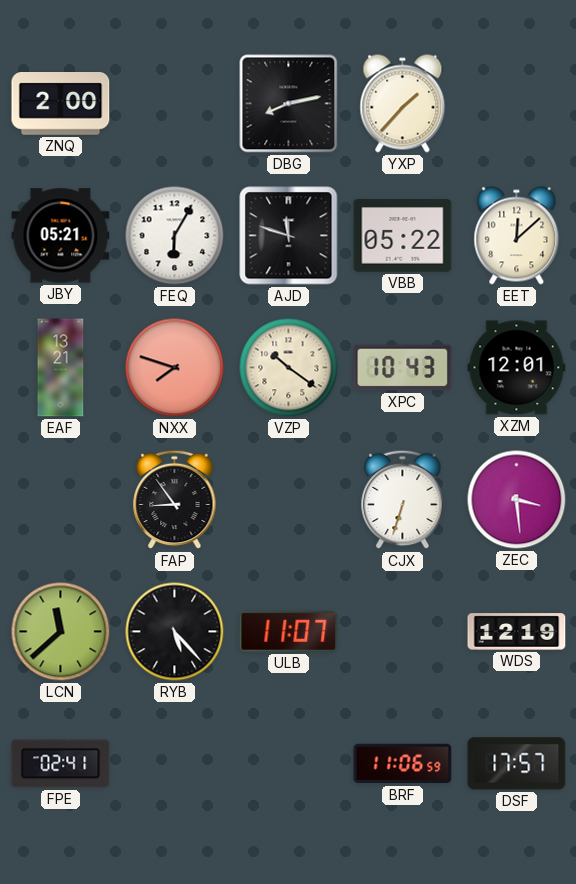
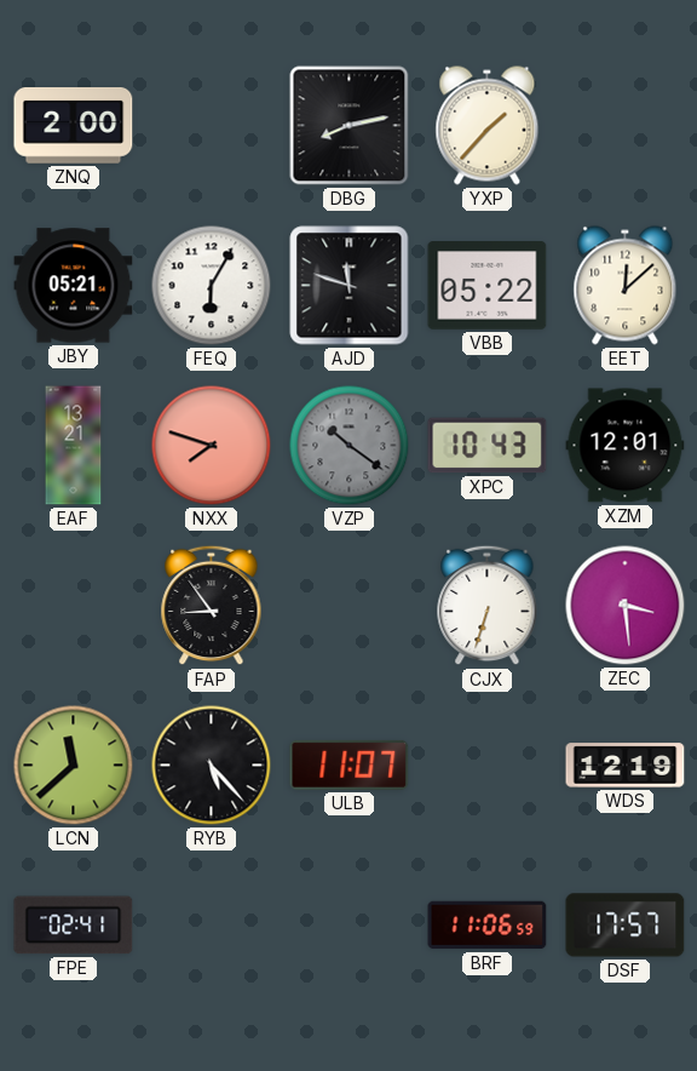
VZP dial: cream -> grey
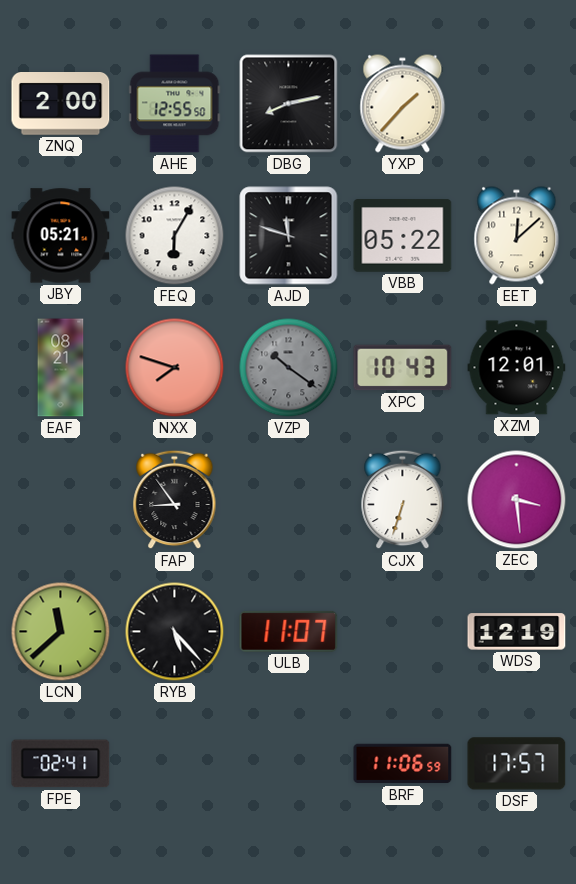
AHE: none -> 12:55
EAF: 13:21 -> 08:21
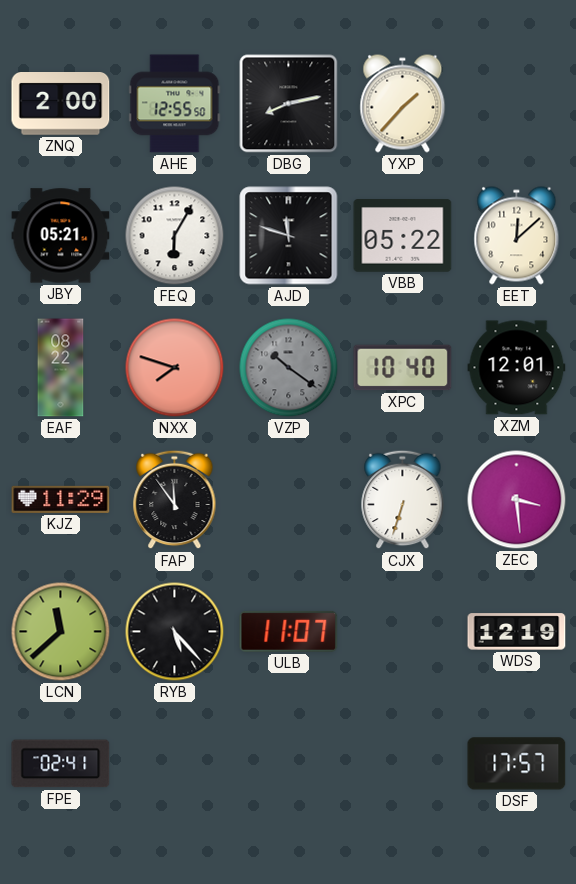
EAF: 08:21 -> 08:22
XPC: 10:43 -> 10:40
KJZ: none -> 11:29
FAP: 8:54 -> 11:54
BRF: 11:06 -> none
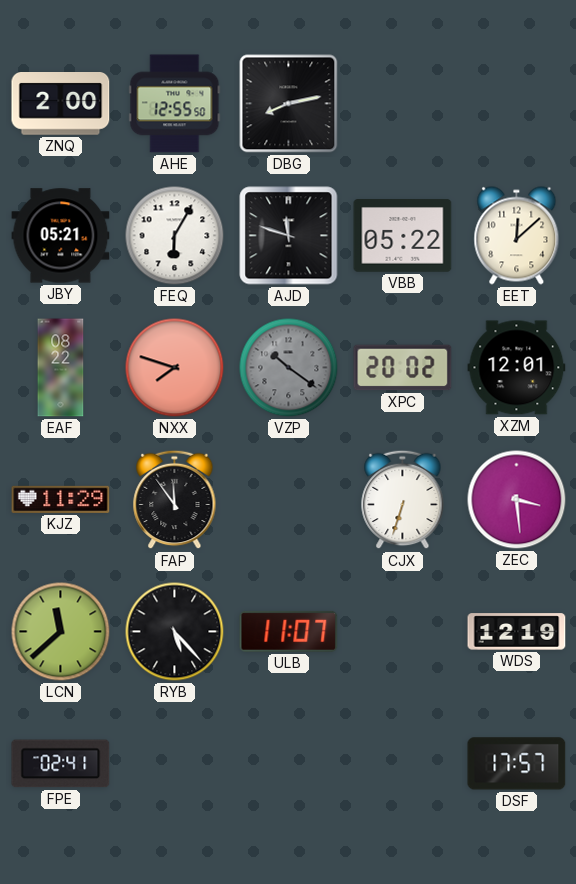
YXP: 1:37 -> none
XPC: 10:40 -> 20:02
